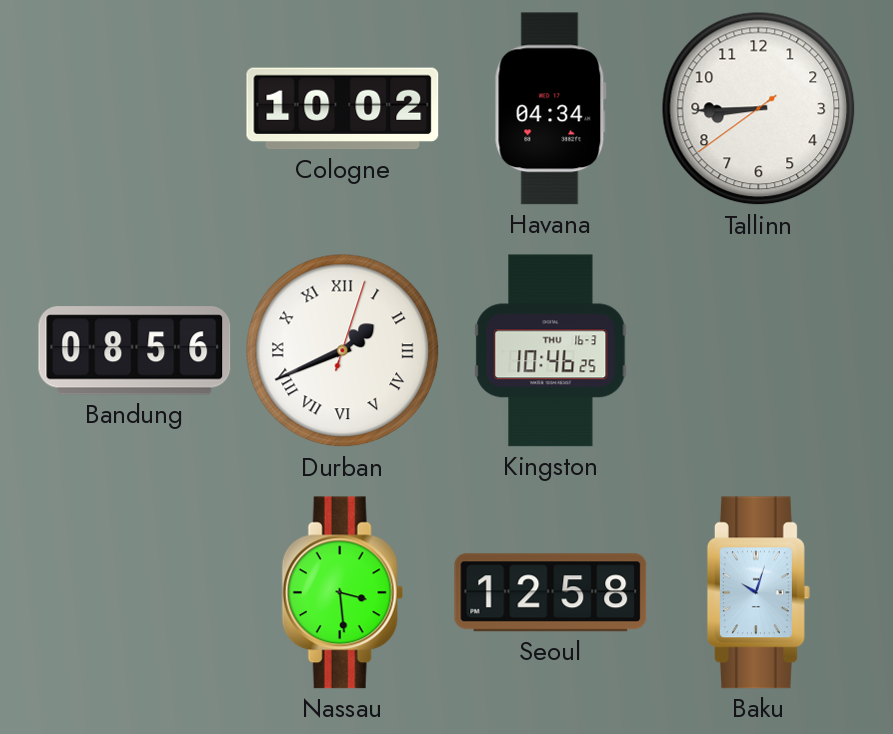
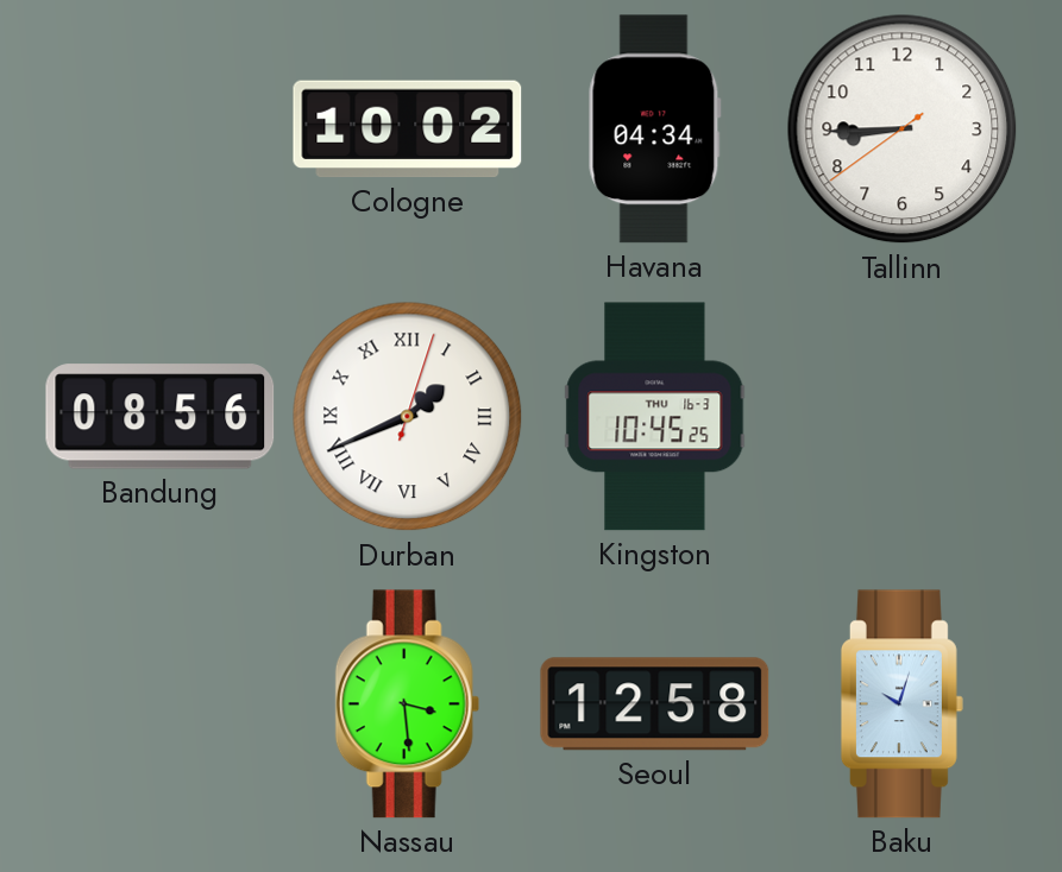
Kingston: 10:46 -> 10:45
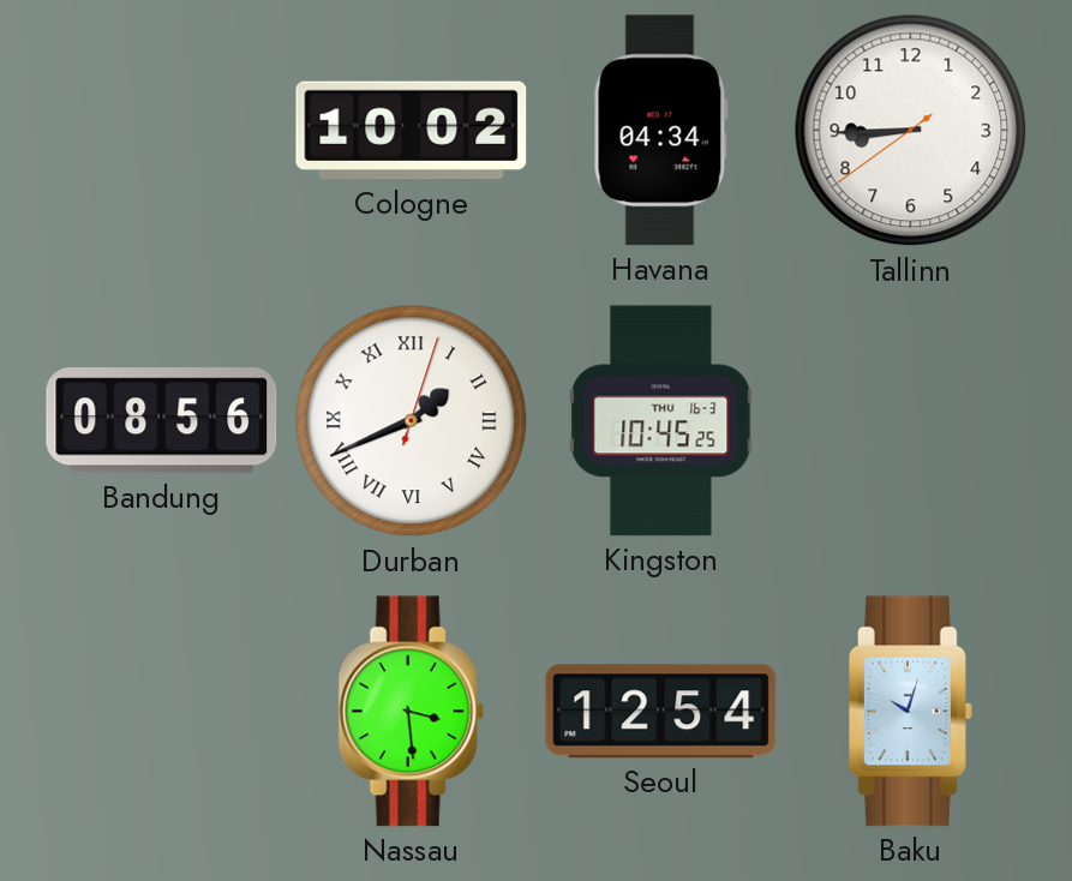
Seoul: 12:58 -> 12:54
